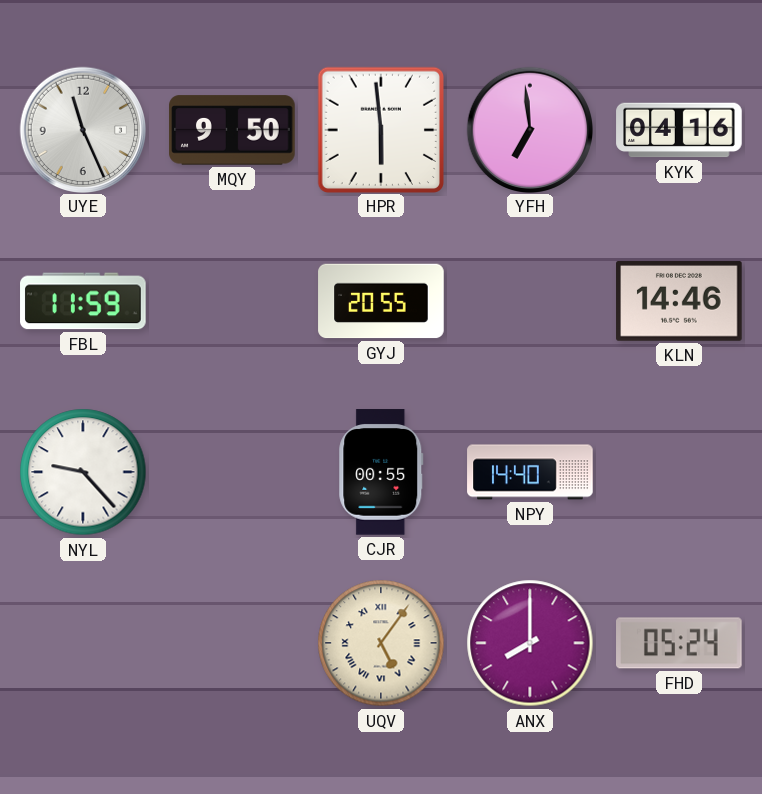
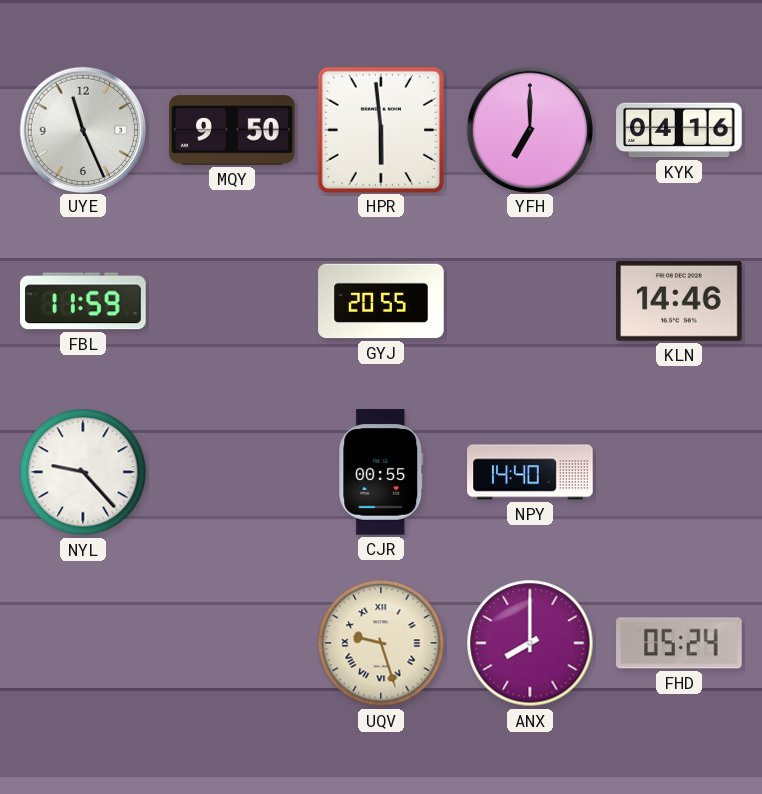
YFH: 6:59 -> 7:00
UQV: 5:06 -> 9:27
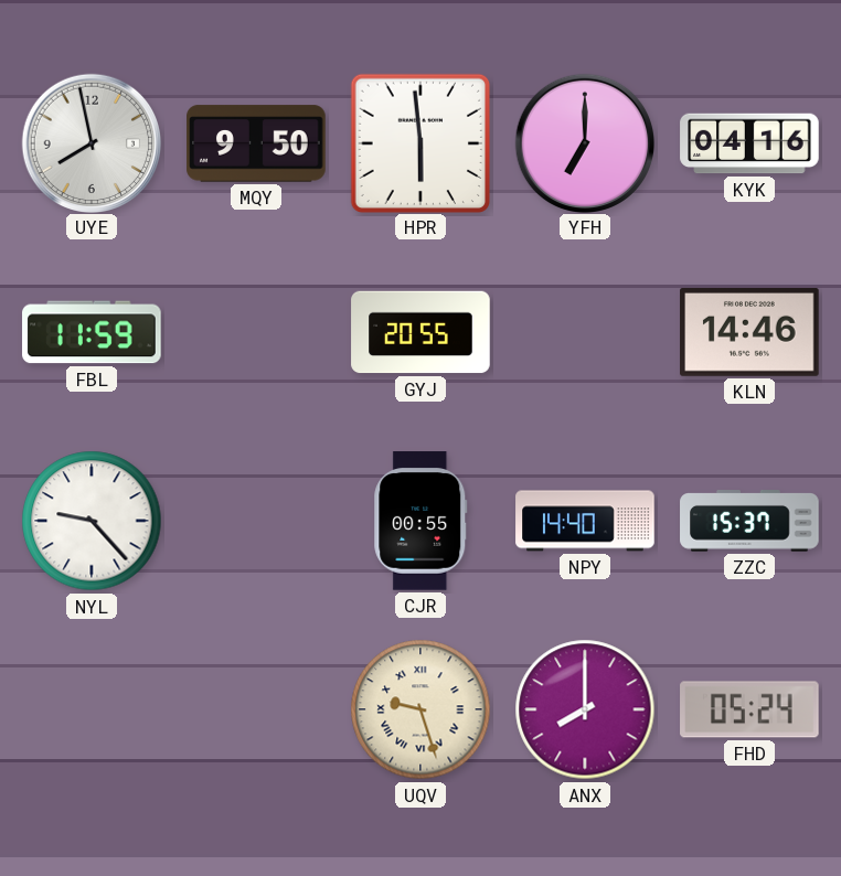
UYE: 11:26 -> 7:58
ZZC: none -> 15:37
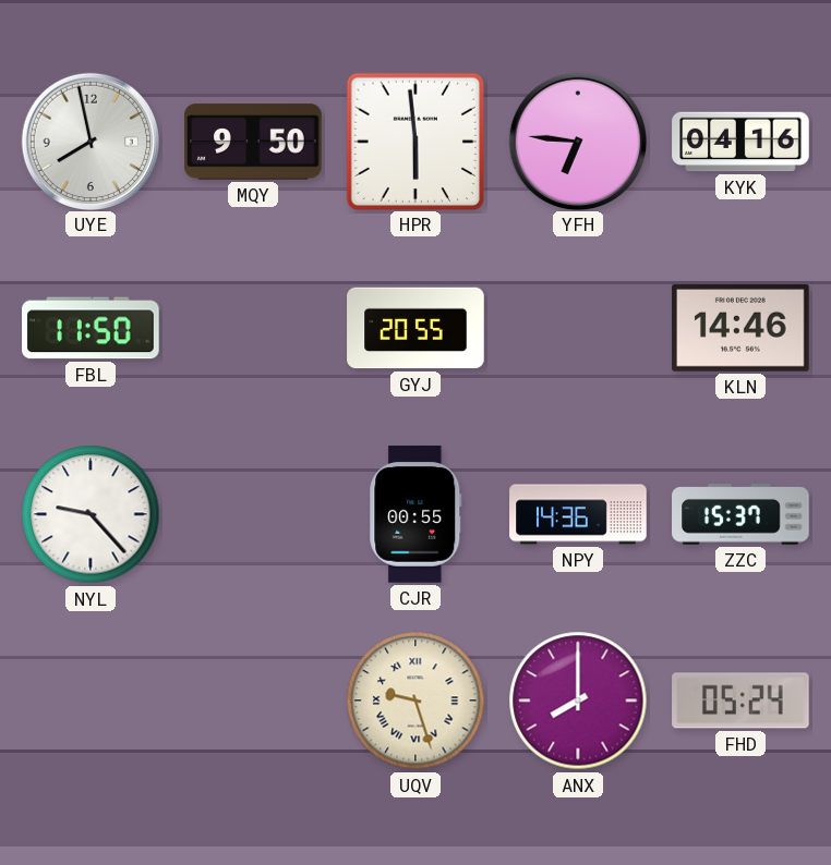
YFH: 7:00 -> 6:46
FBL: 11:59 -> 11:50
NPY: 14:40 -> 14:36
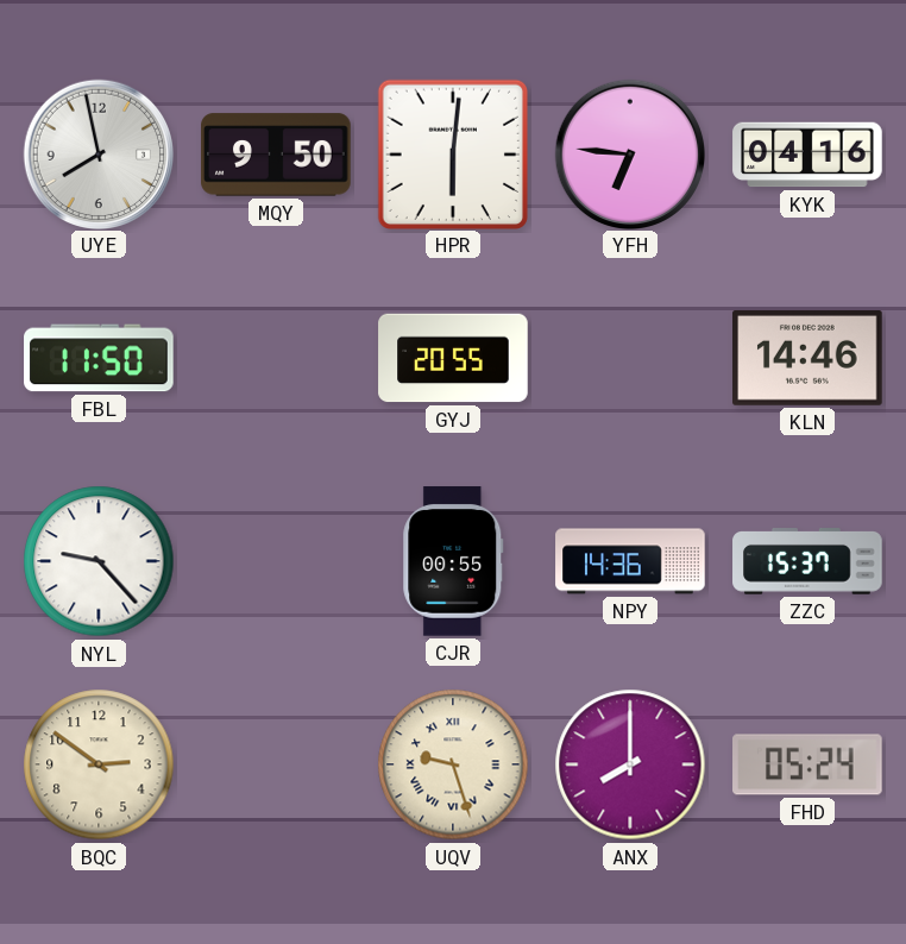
HPR: 5:59 -> 6:01
BQC: none -> 2:51
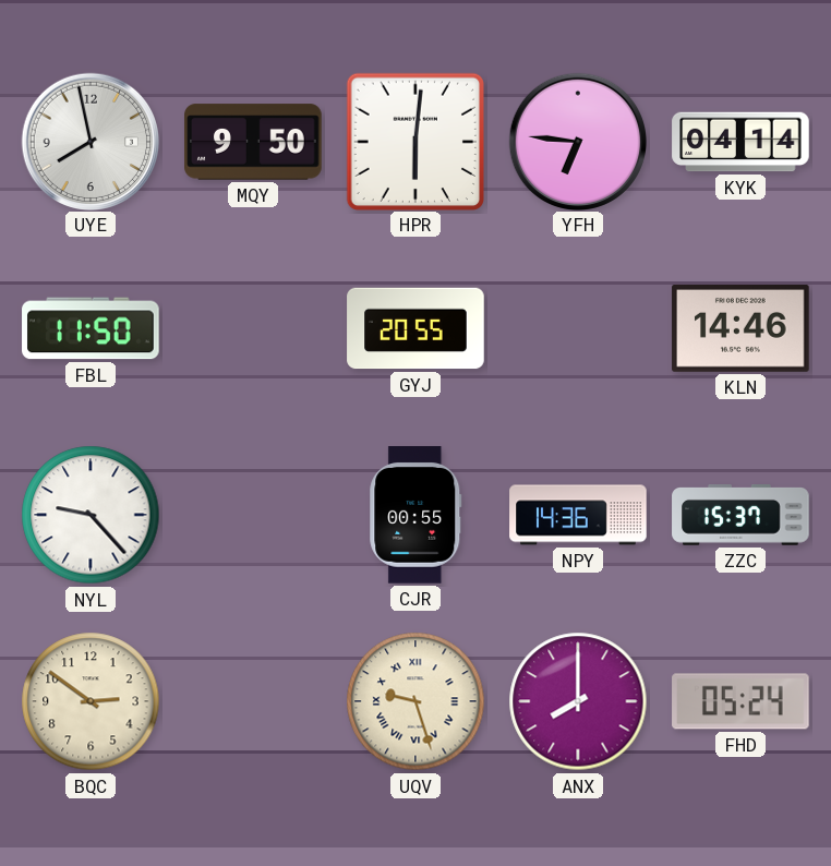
KYK: 04:16 -> 04:14
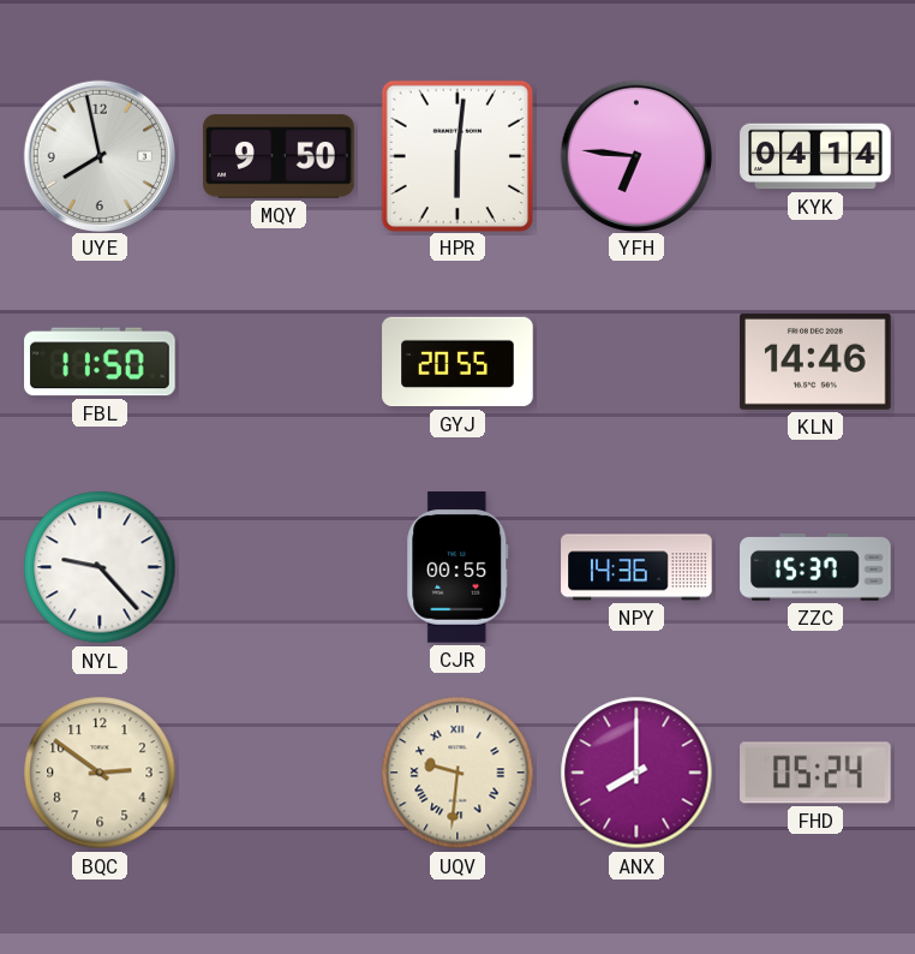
UQV: 9:27 -> 9:31
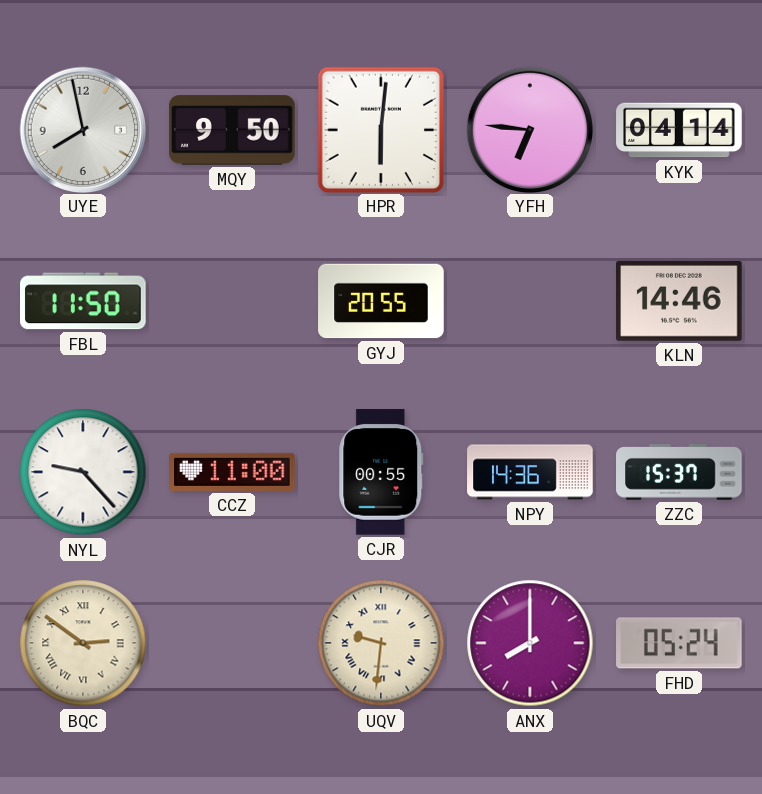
CCZ: none -> 11:00
BQC numerals: Arabic -> Roman
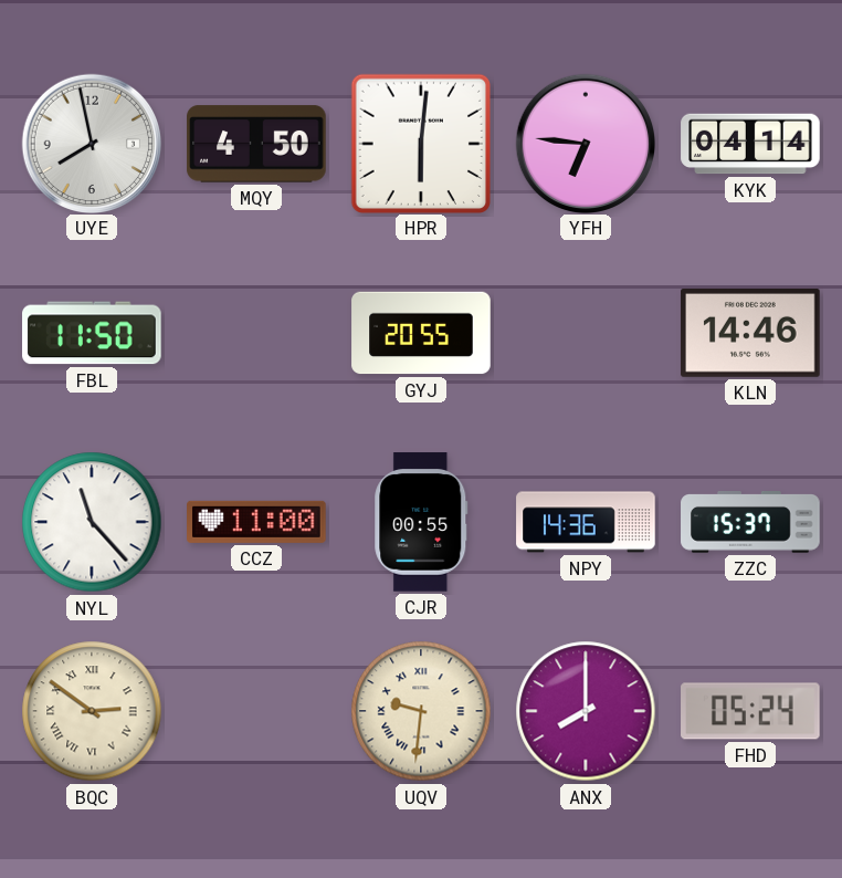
MQY: 9:50 -> 4:50
NYL: 9:23 -> 11:23
